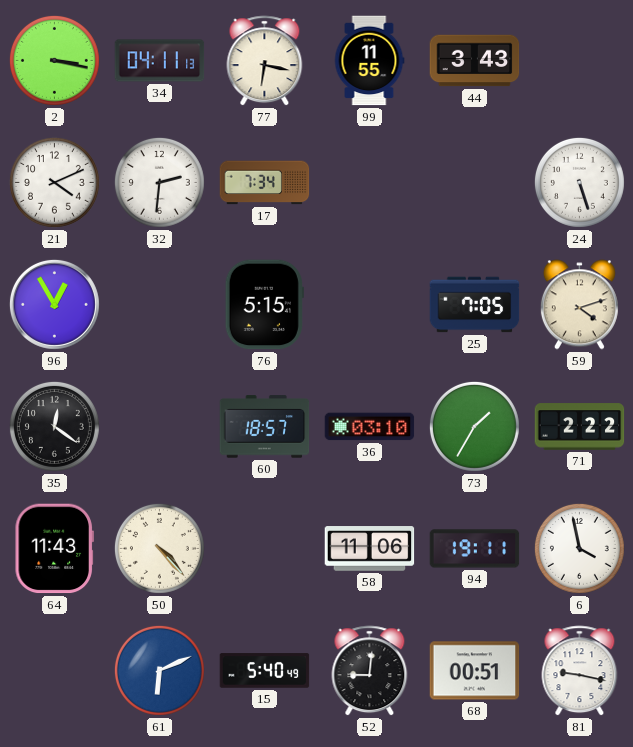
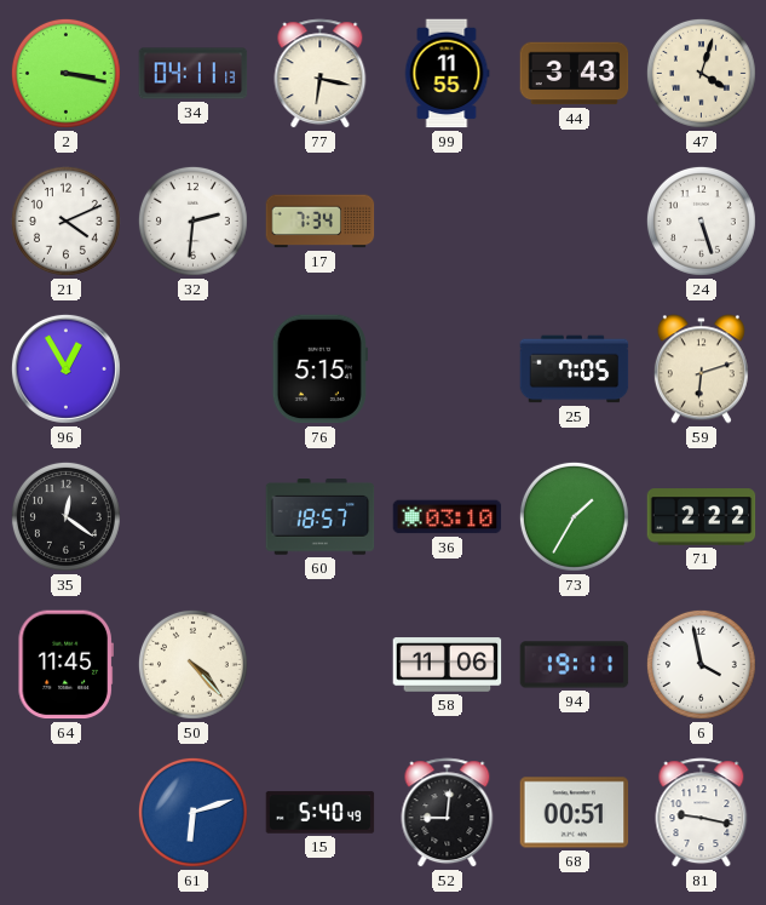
47: none -> 4:03
59: 4:12 -> 6:12
64: 11:43 -> 11:45
61: 6:11 -> 6:12
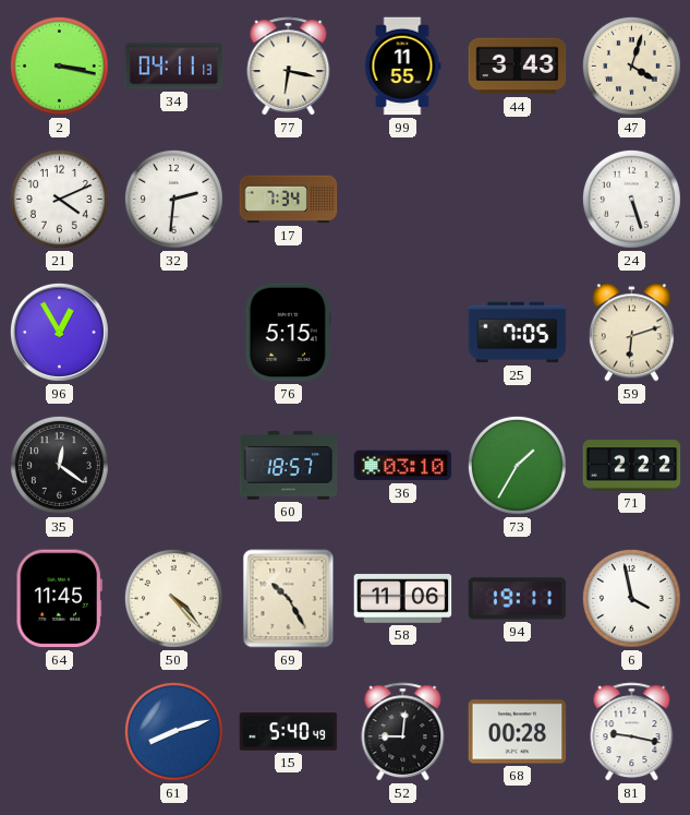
69: none -> 10:25
61: 6:12 -> 8:12
68: 00:51 -> 00:28
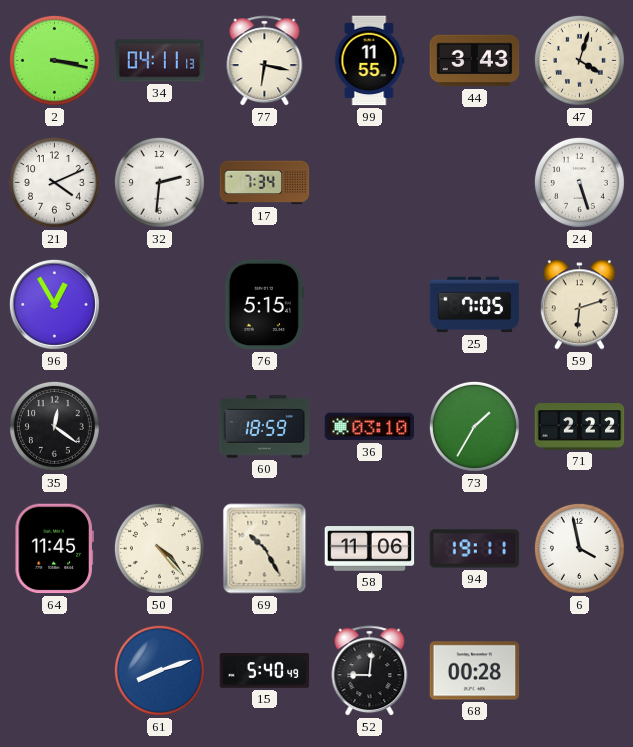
60: 18:57 -> 18:59
81: 9:17 -> none
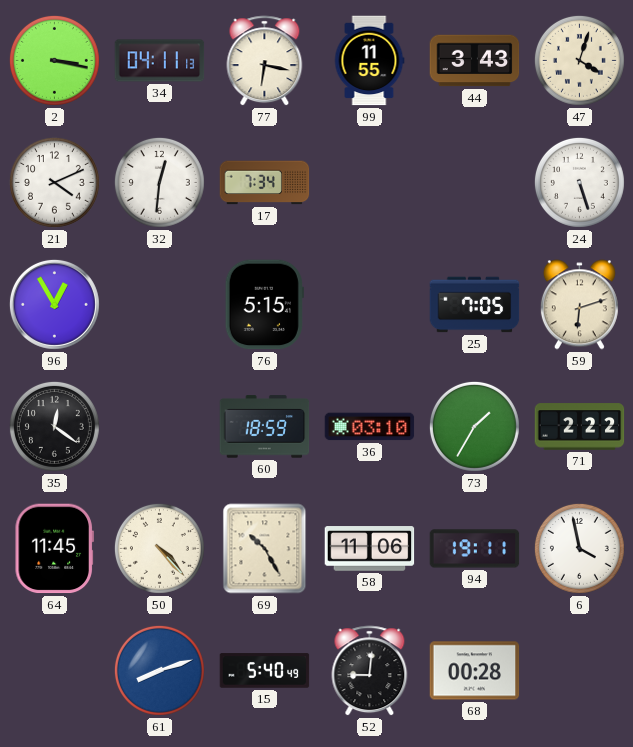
32: 2:31 -> 12:31
